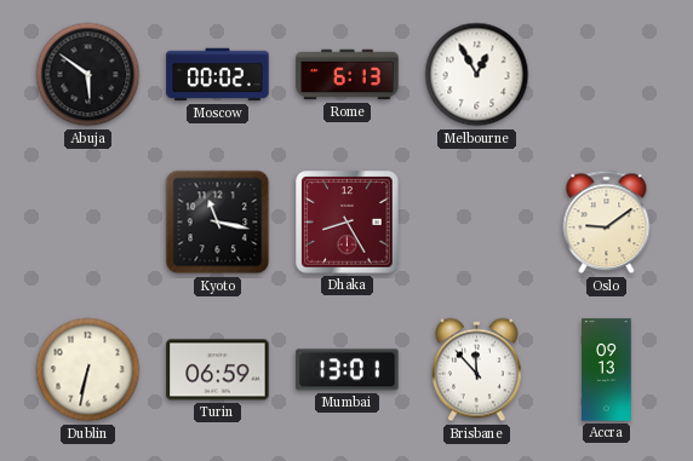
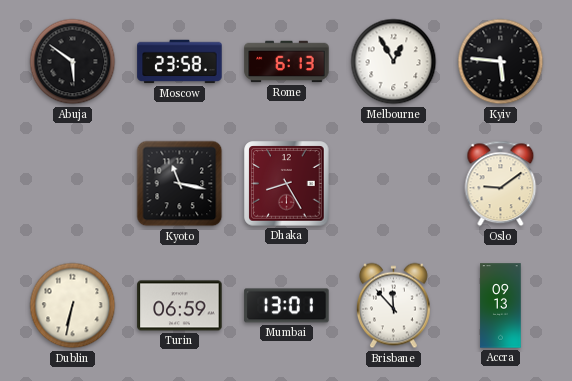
Moscow: 00:02 -> 23:58
Kyiv: none -> 5:46
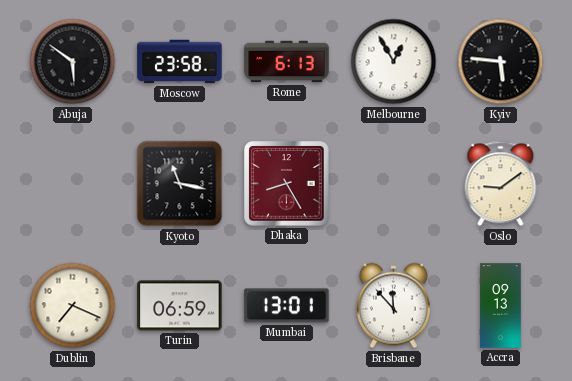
Dublin: 6:32 -> 7:19
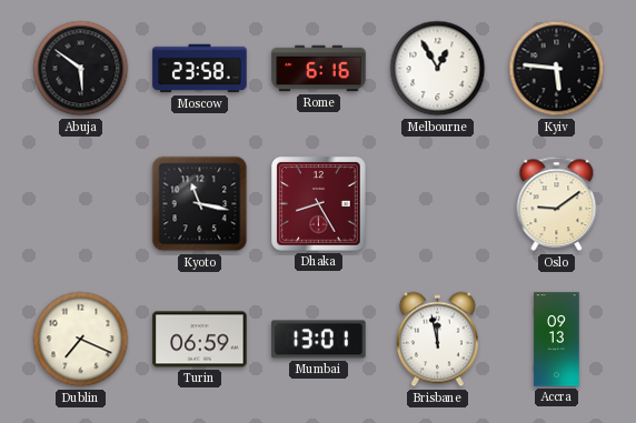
Rome: 6:13 -> 6:16
Brisbane: 11:53 -> 11:58
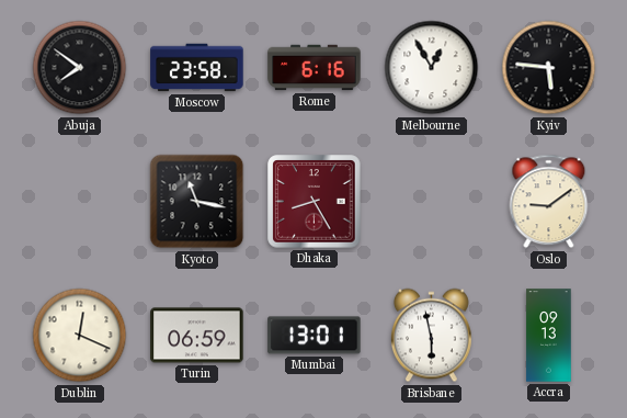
Abuja: 5:51 -> 7:51
Dublin: 7:19 -> 12:19
Brisbane: 11:58 -> 5:58
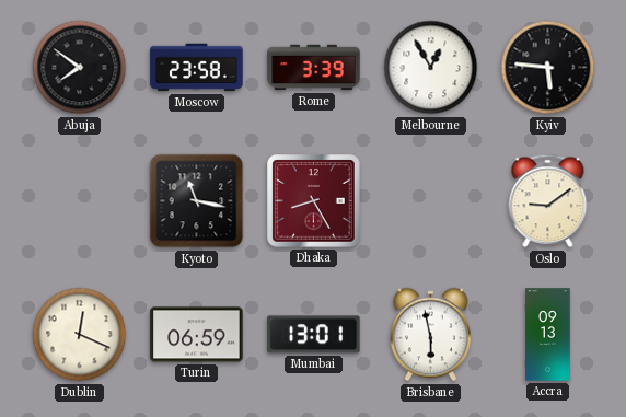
Rome: 6:16 -> 3:39
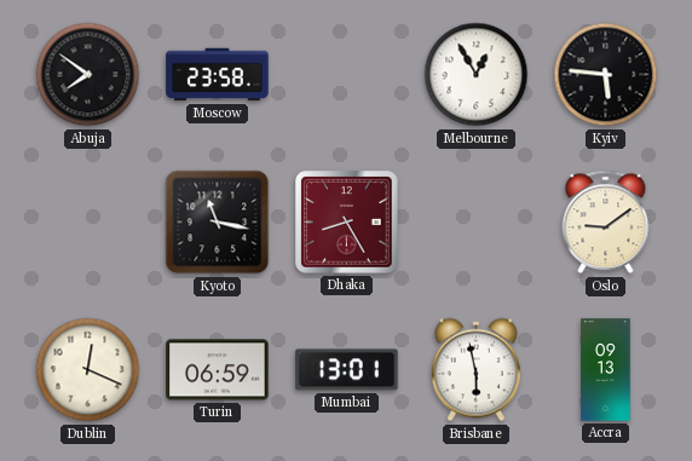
Rome: 3:39 -> none
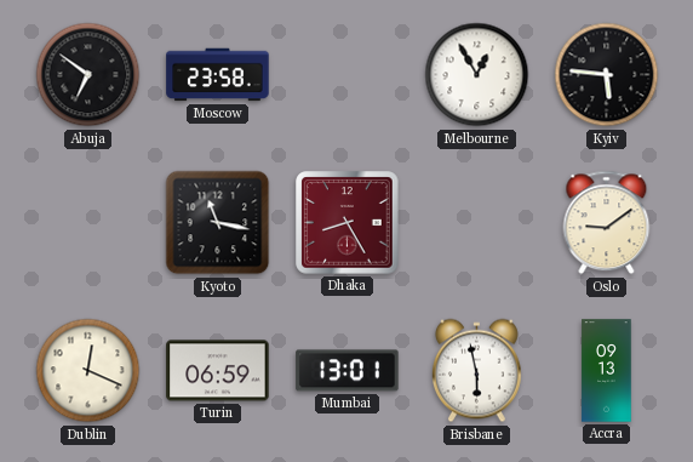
Abuja: 7:51 -> 6:51
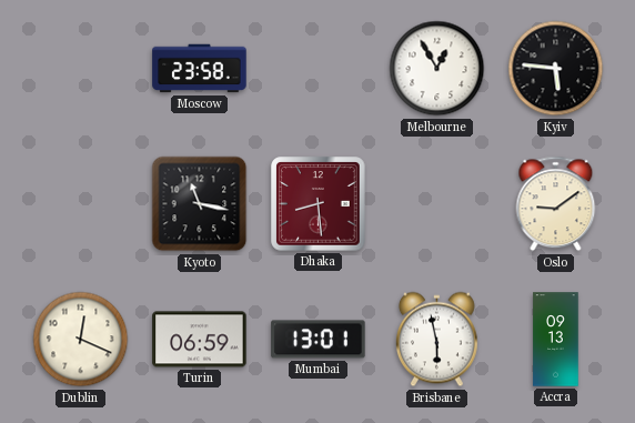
Abuja: 6:51 -> none
Dhaka: 8:25 -> 8:29
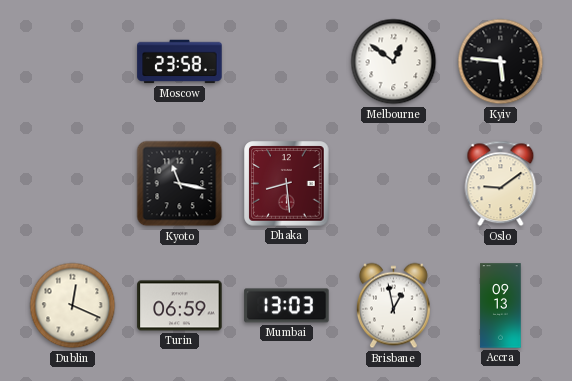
Melbourne: 12:55 -> 12:51
Mumbai: 13:01 -> 13:03
Brisbane: 5:58 -> 12:58
